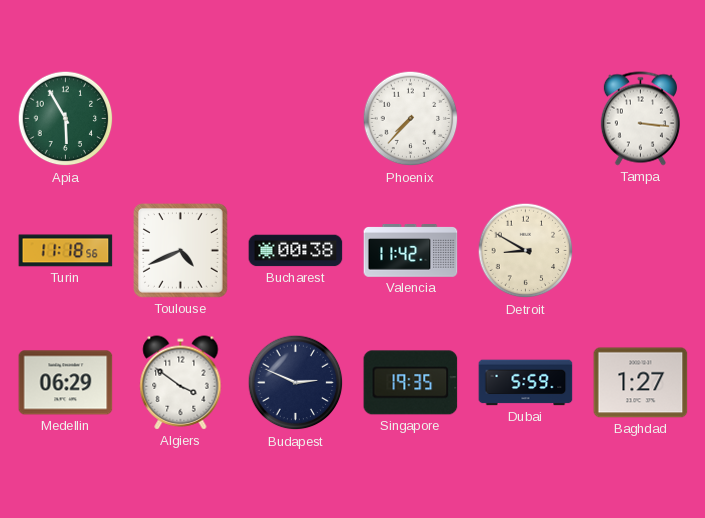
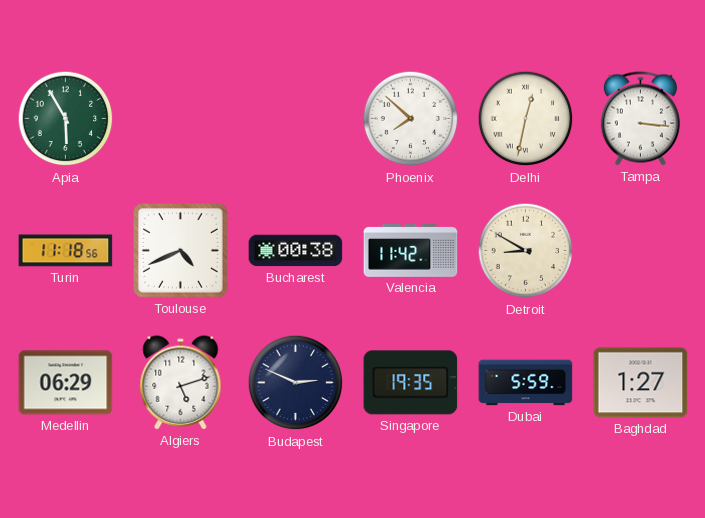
Phoenix: 7:37 -> 7:52
Delhi: none -> 12:32
Algiers: 3:51 -> 5:12
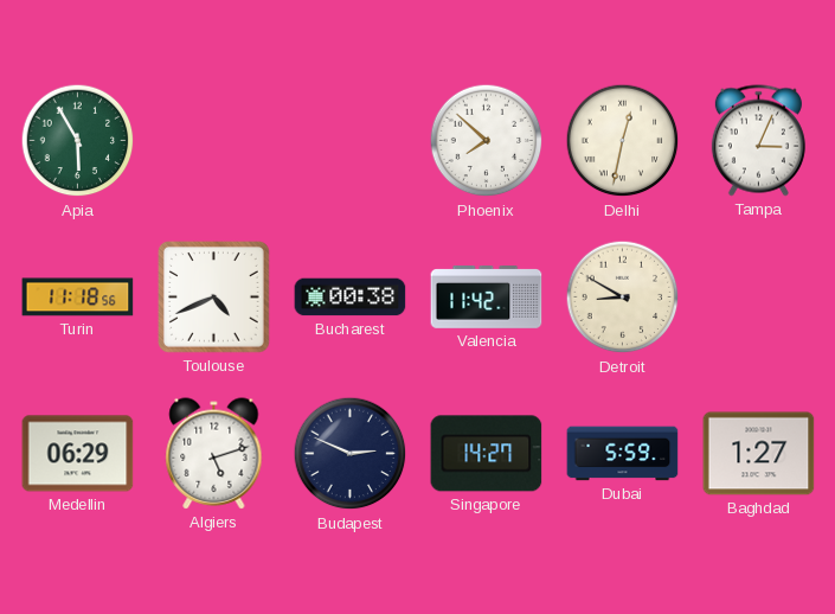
Tampa: 3:16 -> 3:04
Singapore: 19:35 -> 14:27
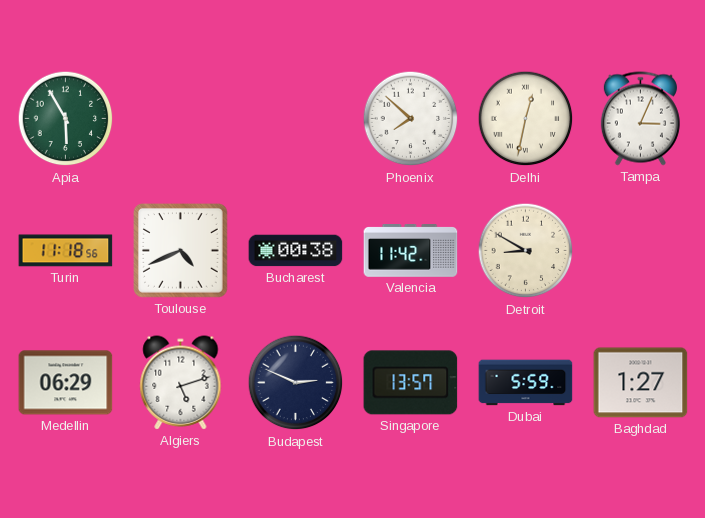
Singapore: 14:27 -> 13:57
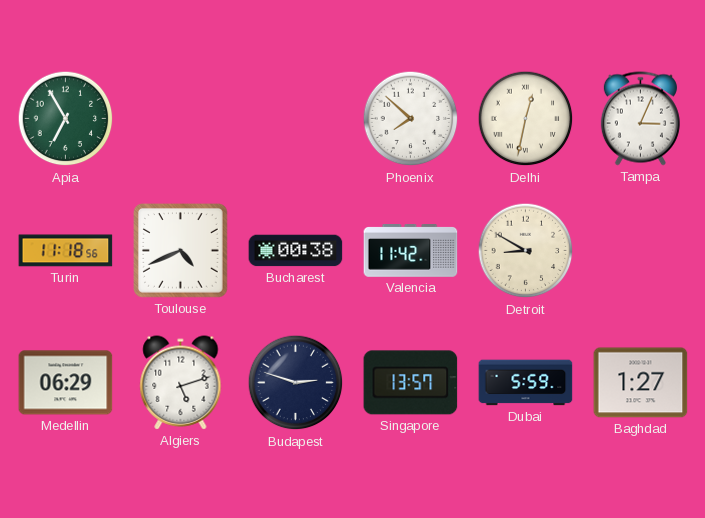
Apia: 5:55 -> 6:55
Budapest: 2:49 -> 2:48
